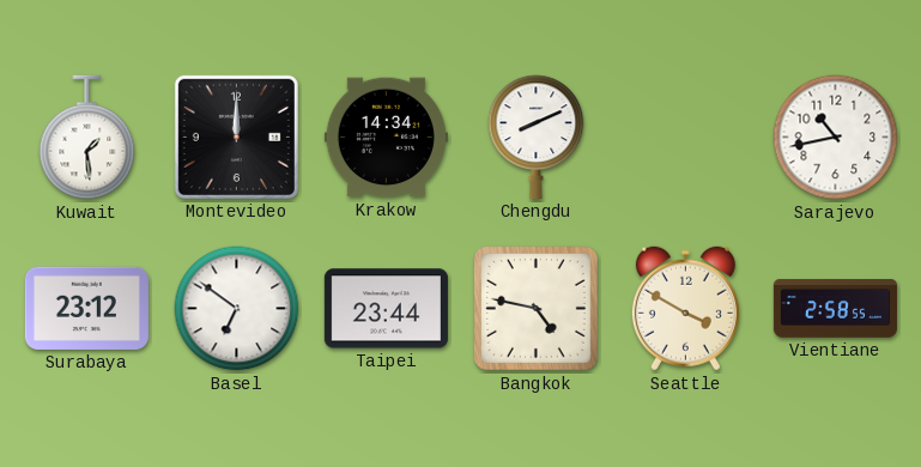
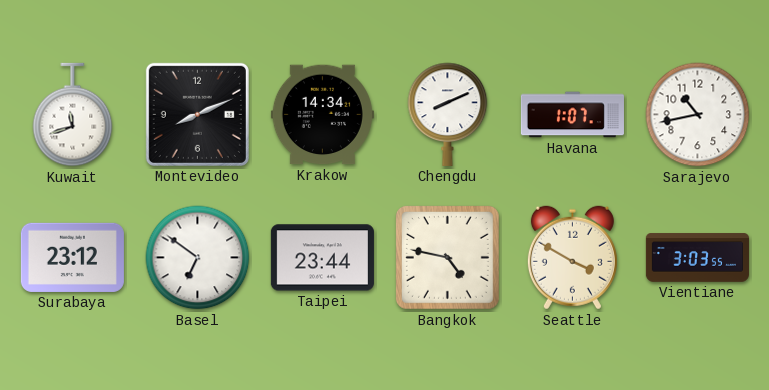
Kuwait: 1:29 -> 11:42
Montevideo: 12:00 -> 8:11
Havana: none -> 1:07
Vientiane: 2:58 -> 3:03
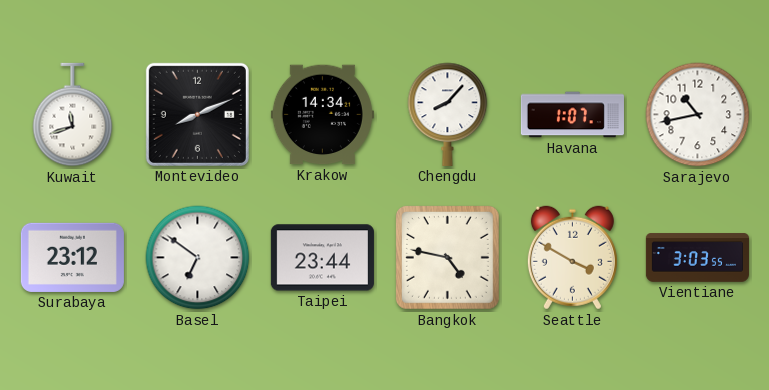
Chengdu: 8:11 -> 8:07
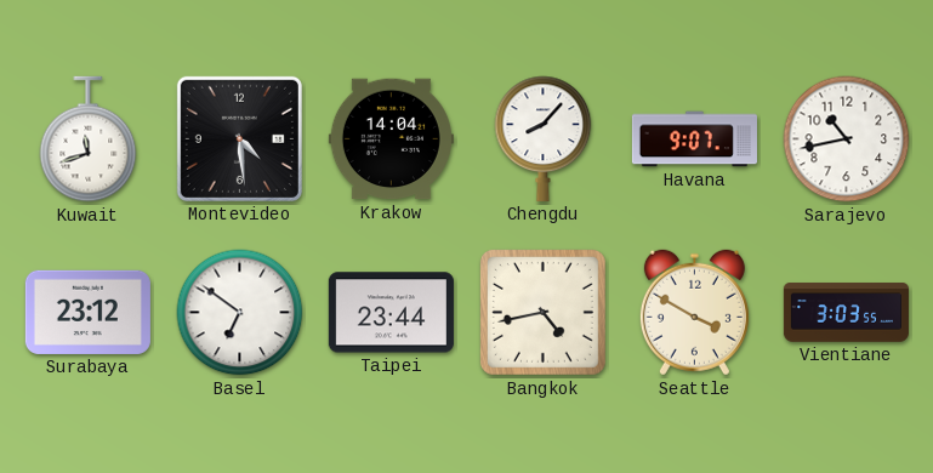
Montevideo: 8:11 -> 4:29
Krakow: 14:34 -> 14:04
Havana: 1:07 -> 9:07
Bangkok: 4:47 -> 4:43
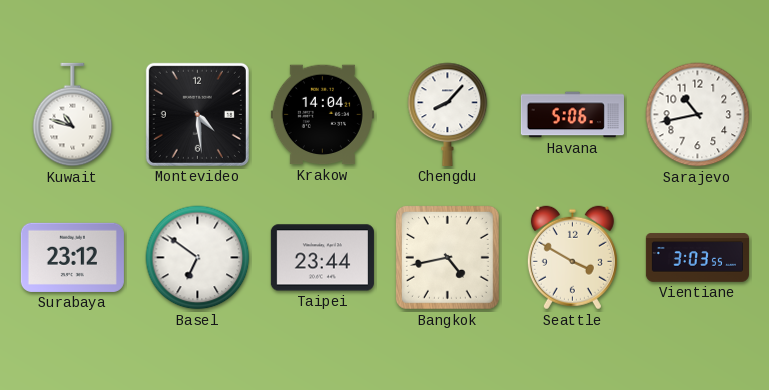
Kuwait: 11:42 -> 10:48
Havana: 9:07 -> 5:06
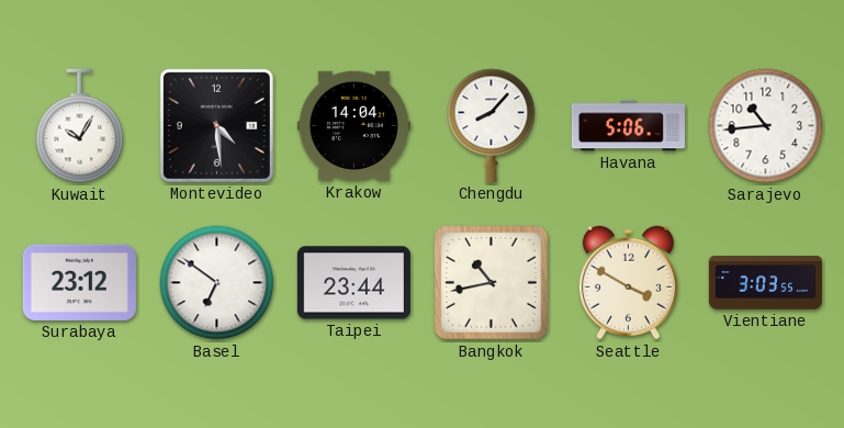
Kuwait: 10:48 -> 10:05
Sarajevo: 10:43 -> 10:44
Bangkok: 4:43 -> 10:43
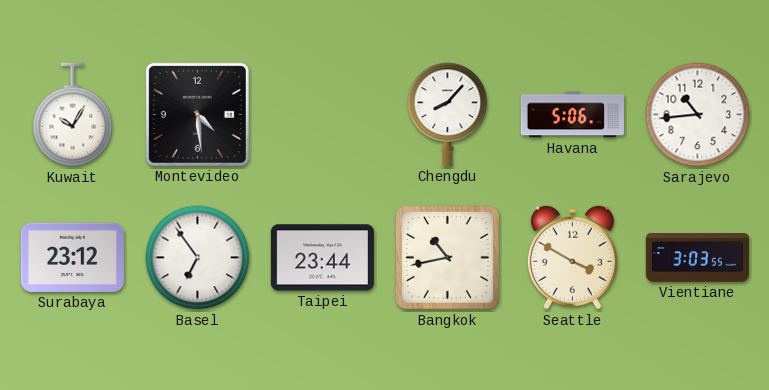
Krakow: 14:04 -> none
Basel: 6:51 -> 6:54
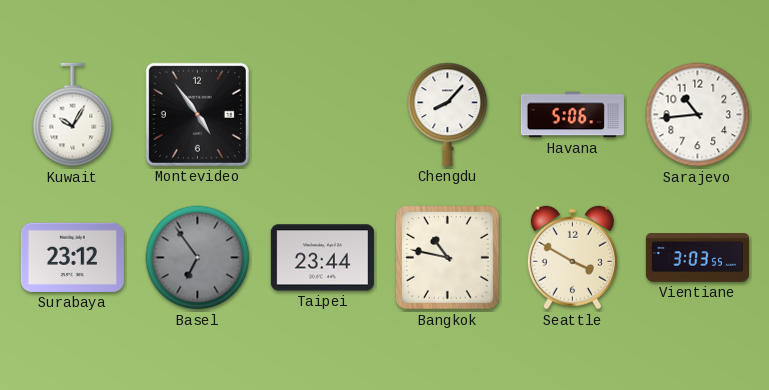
Montevideo: 4:29 -> 4:54
Basel dial: white -> grey
Bangkok: 10:43 -> 10:47
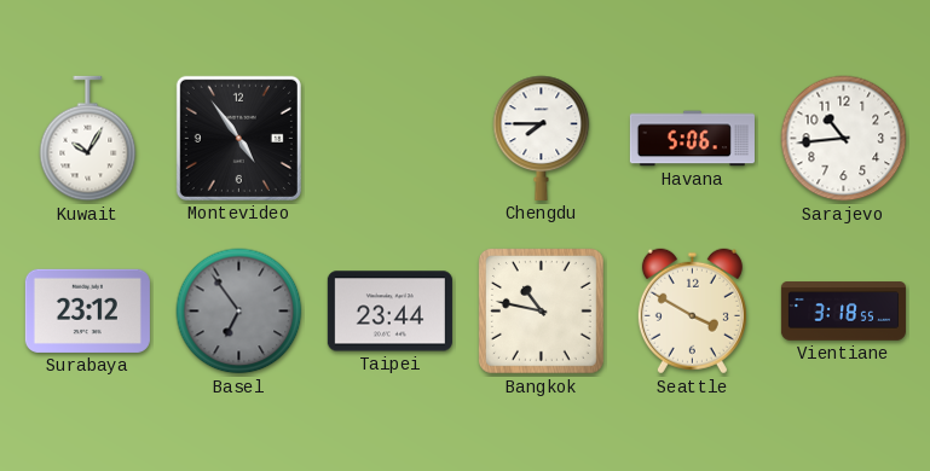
Chengdu: 8:07 -> 7:45
Vientiane: 3:03 -> 3:18
